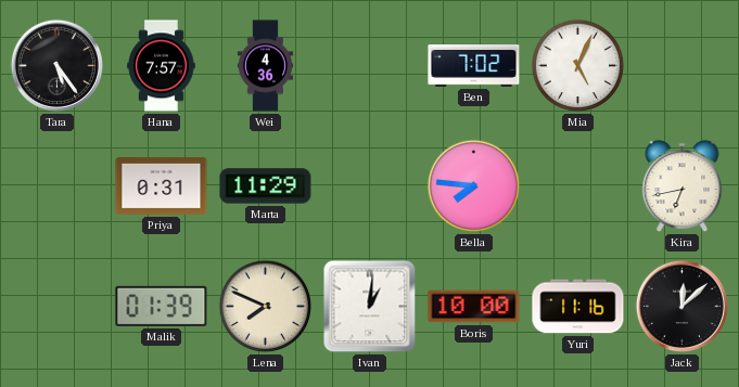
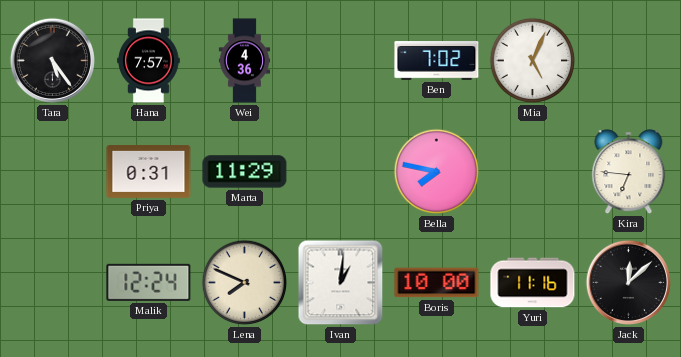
Bella: 7:46 -> 7:47
Kira: 6:43 -> 6:46
Malik: 01:39 -> 12:24
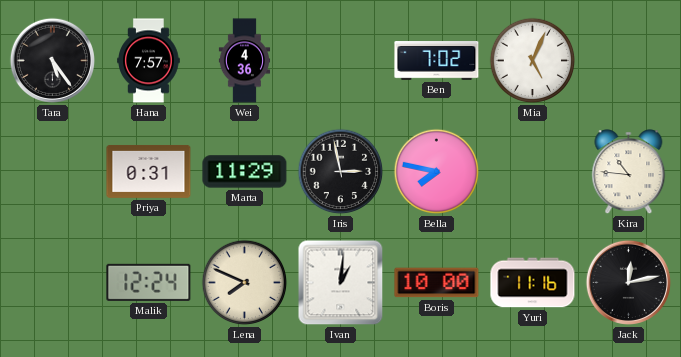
Iris: none -> 2:58
Kira: 6:46 -> 10:46
Jack: 12:08 -> 12:13
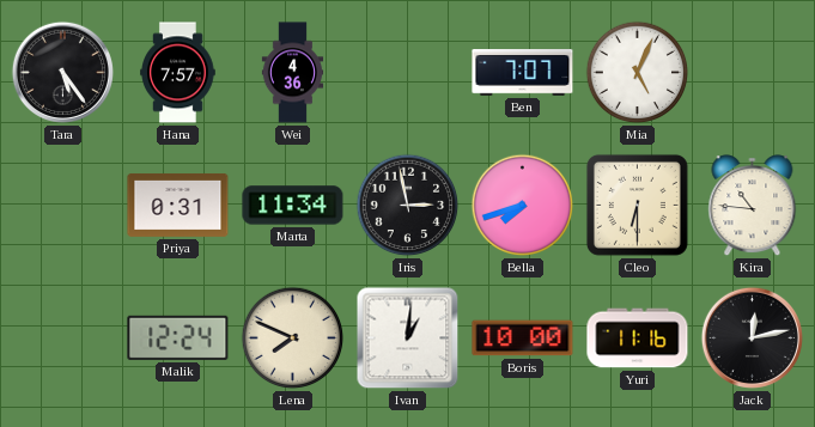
Ben: 7:02 -> 7:07
Marta: 11:29 -> 11:34
Bella: 7:47 -> 7:42
Cleo: none -> 6:30
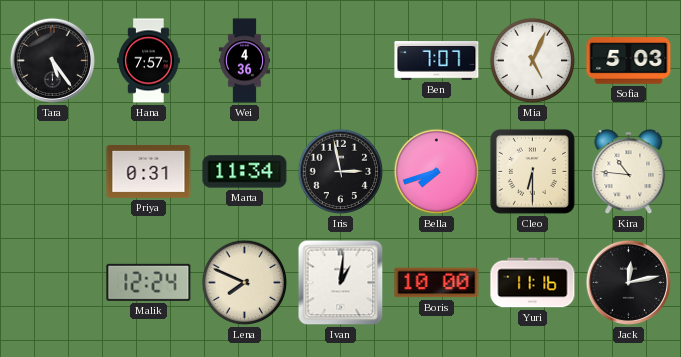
Sofia: none -> 5:03
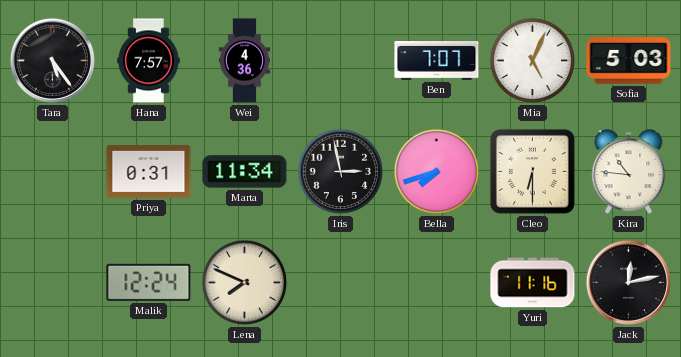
Ivan: 1:01 -> none
Boris: 10:00 -> none
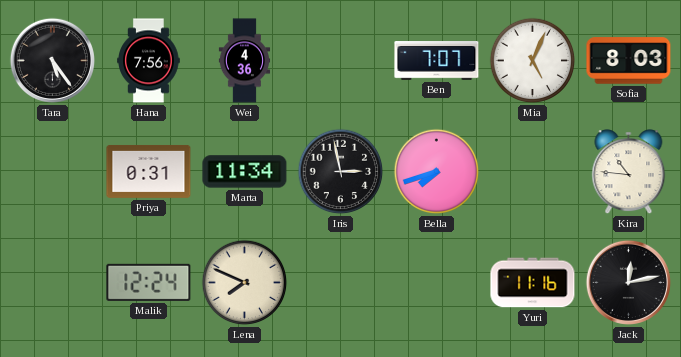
Hana: 7:57 -> 7:56
Sofia: 5:03 -> 8:03
Cleo: 6:30 -> none
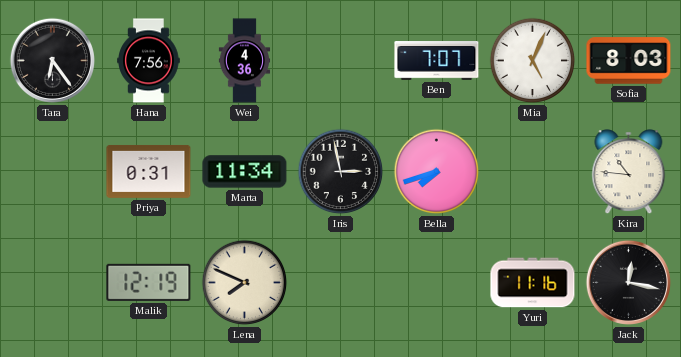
Tara: 5:24 -> 6:24
Malik: 12:24 -> 12:19
Jack: 12:13 -> 12:17
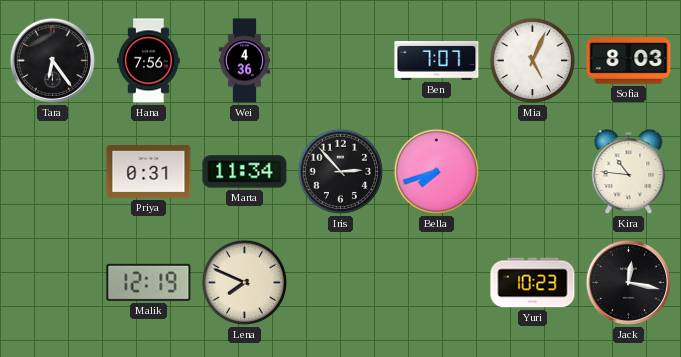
Iris: 2:58 -> 2:53
Yuri: 11:16 -> 10:23
